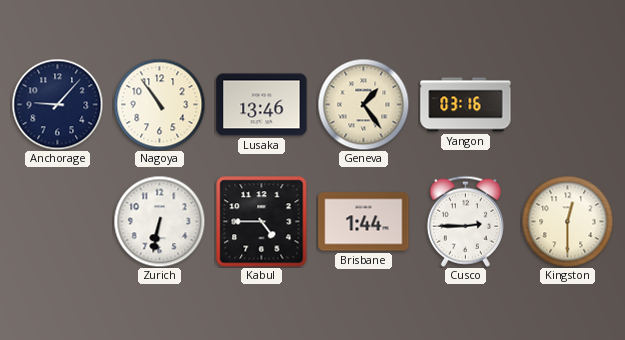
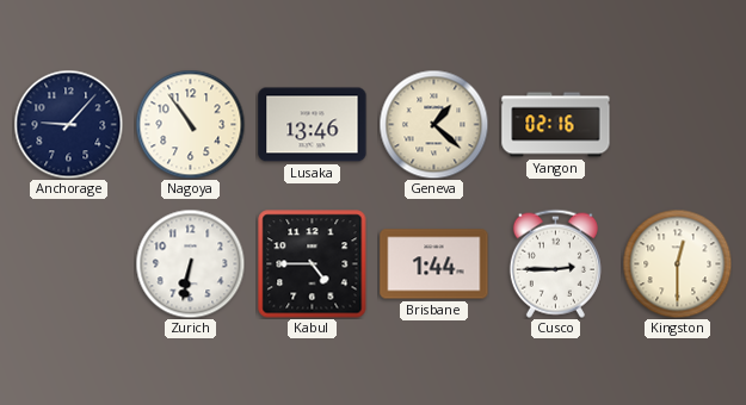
Geneva: 1:24 -> 1:22
Yangon: 03:16 -> 02:16
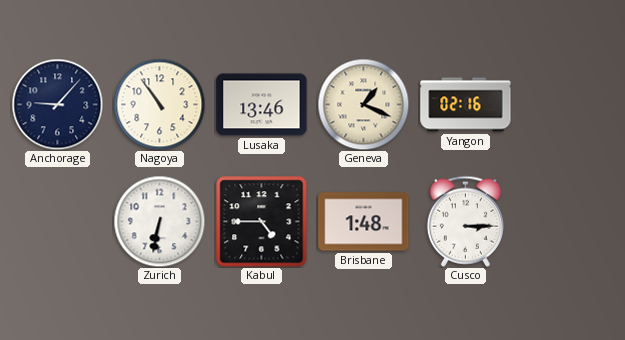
Geneva: 1:22 -> 1:19
Brisbane: 1:44 -> 1:48
Cusco: 2:45 -> 3:15
Kingston: 12:30 -> none
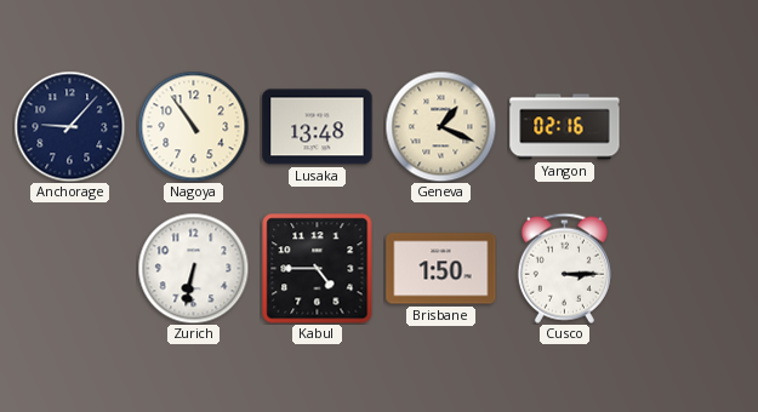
Lusaka: 13:46 -> 13:48
Brisbane: 1:48 -> 1:50
